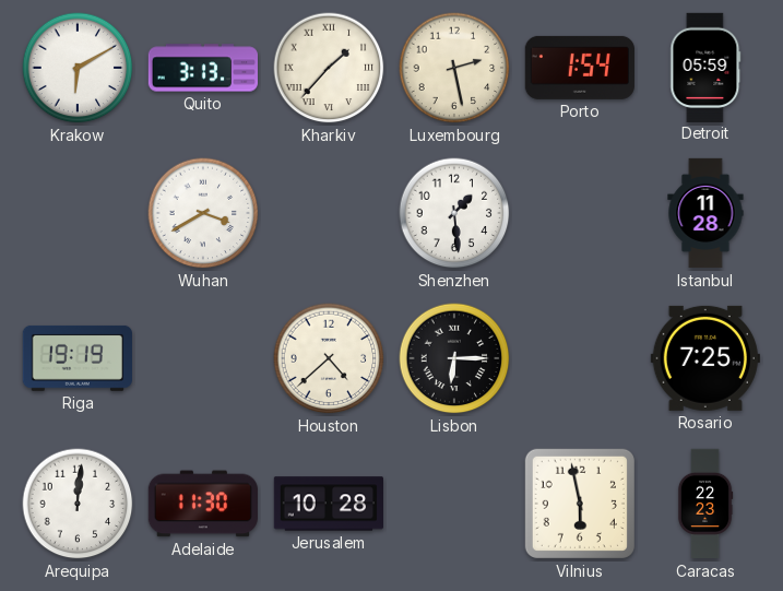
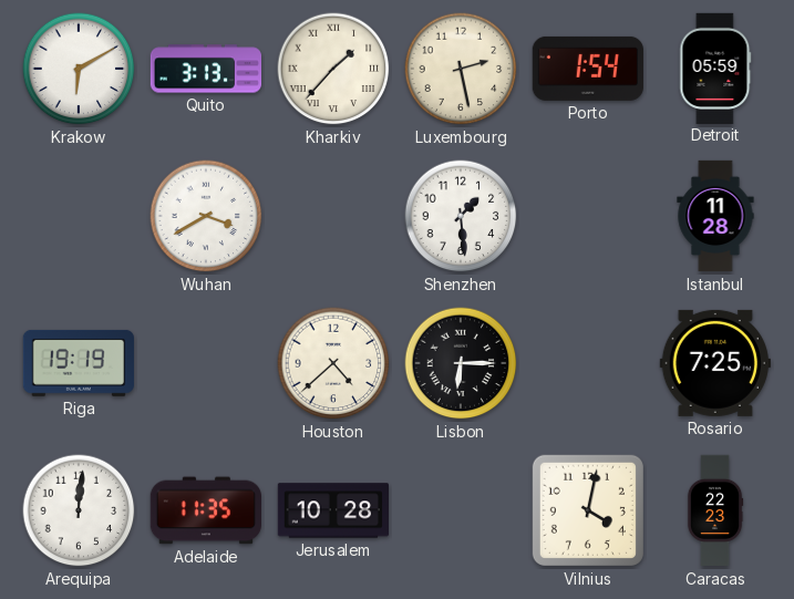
Adelaide: 11:30 -> 11:35
Vilnius: 5:58 -> 4:02
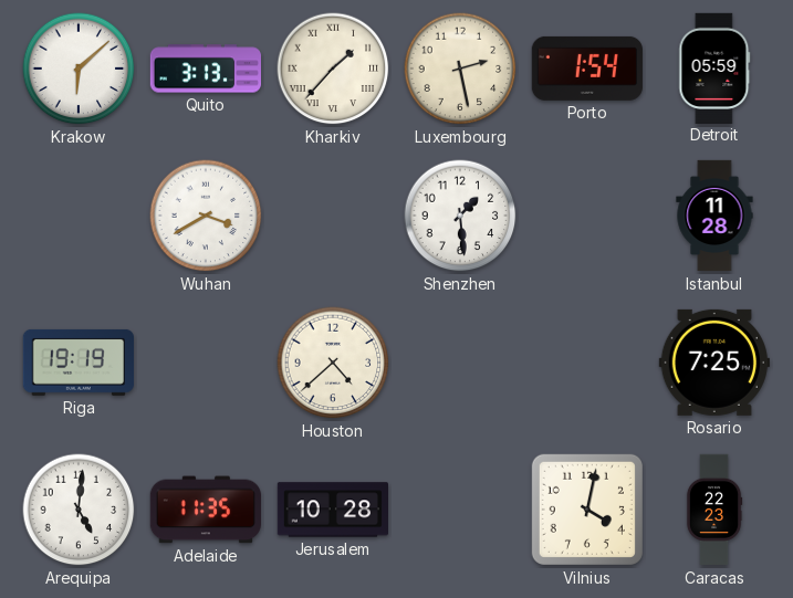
Krakow: 6:10 -> 6:08
Lisbon: 6:15 -> none
Arequipa: 12:01 -> 5:01
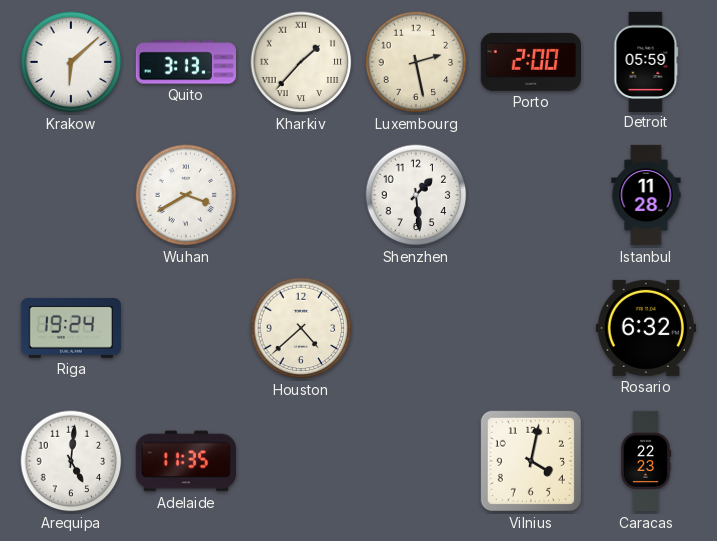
Porto: 1:54 -> 2:00
Riga: 19:19 -> 19:24
Rosario: 7:25 -> 6:32
Jerusalem: 10:28 -> none
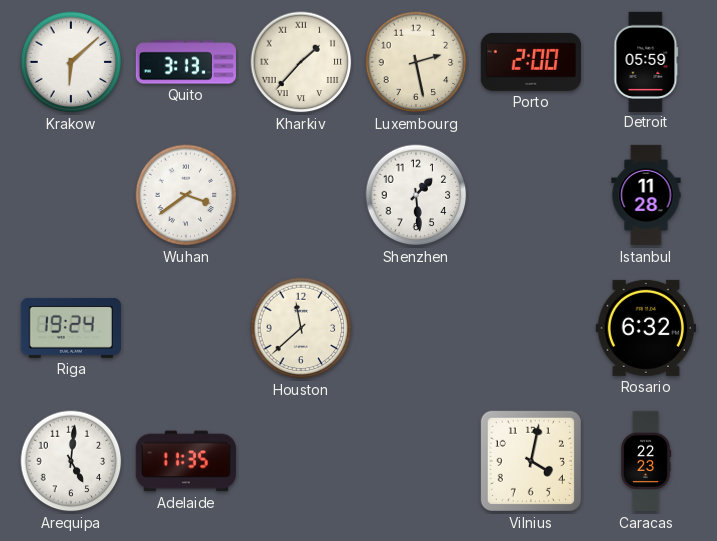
Wuhan: 3:40 -> 3:39
Houston: 4:38 -> 11:38
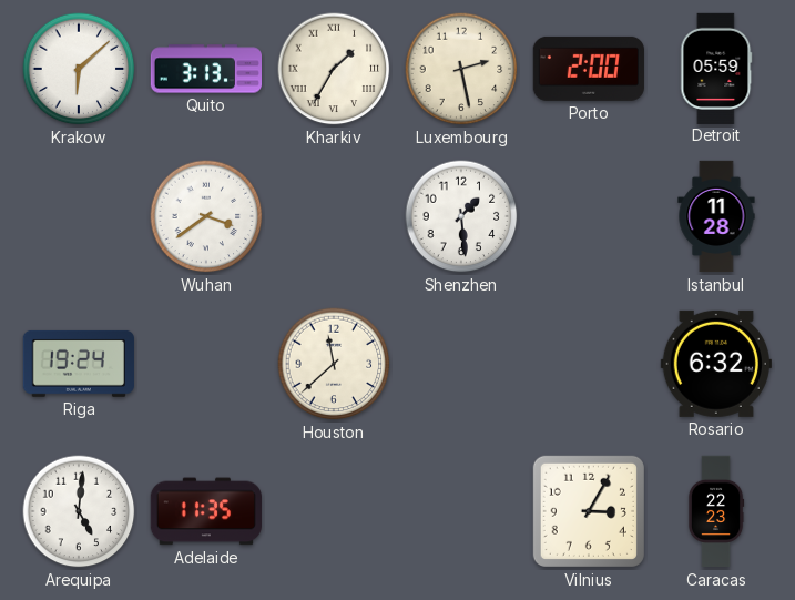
Kharkiv: 1:37 -> 1:35
Vilnius: 4:02 -> 3:05
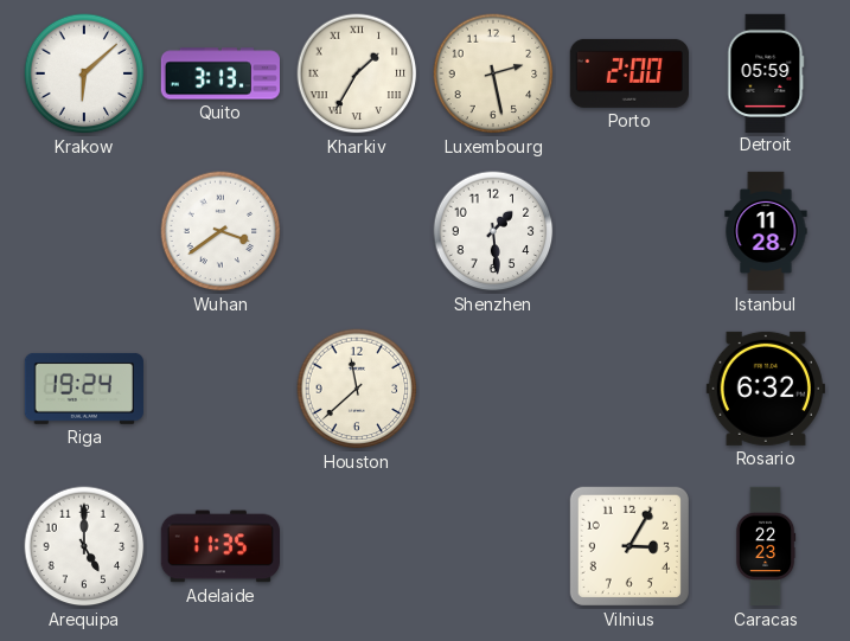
Arequipa: 5:01 -> 5:00
